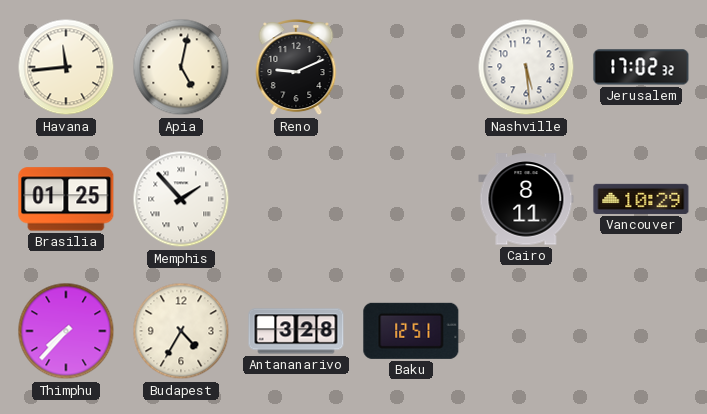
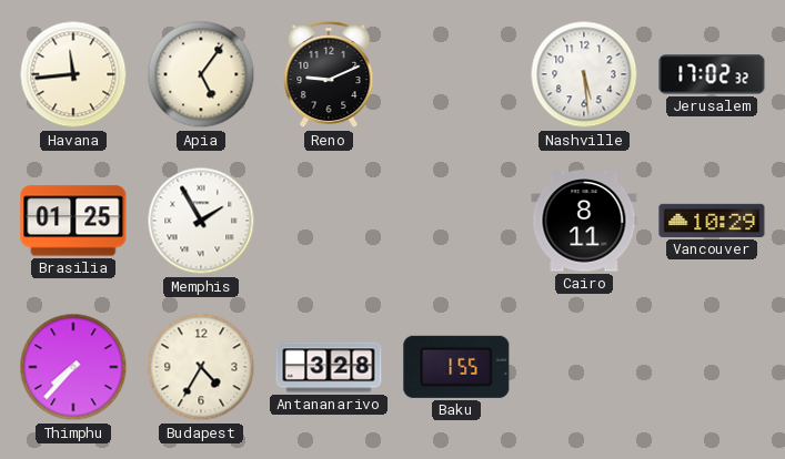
Apia: 5:02 -> 5:06
Memphis: 1:53 -> 1:55
Baku: 12:51 -> 1:55
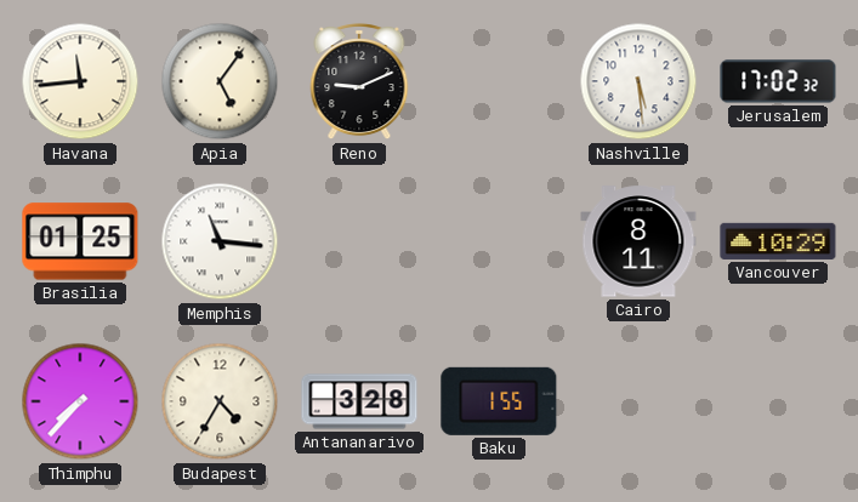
Memphis: 1:55 -> 11:16
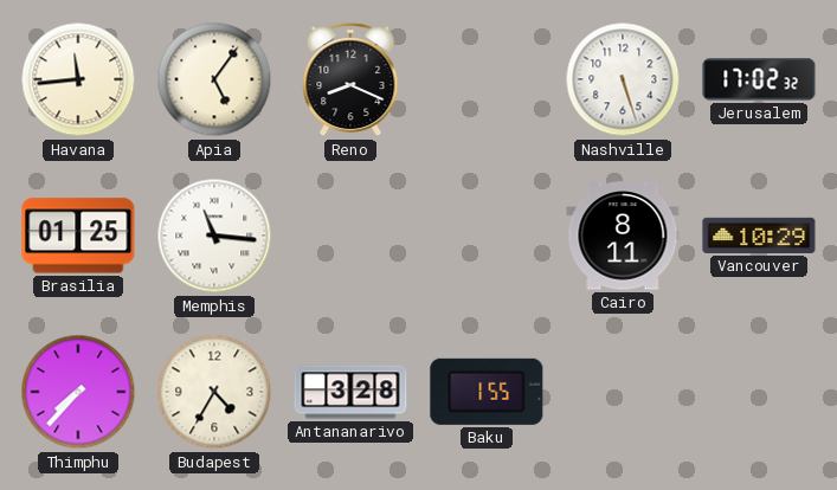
Reno: 9:11 -> 8:19
Nashville: 5:29 -> 5:27
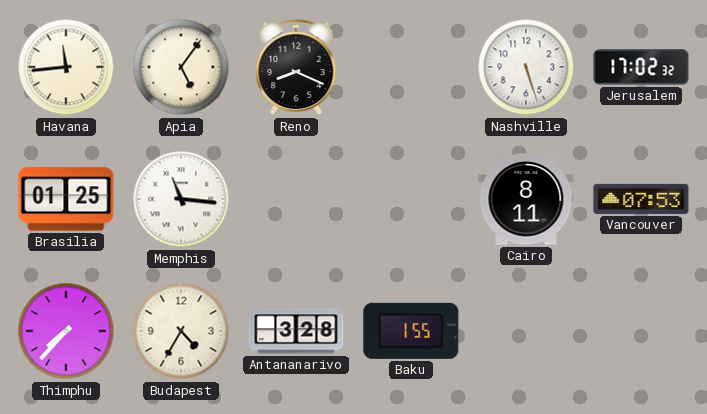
Vancouver: 10:29 -> 07:53
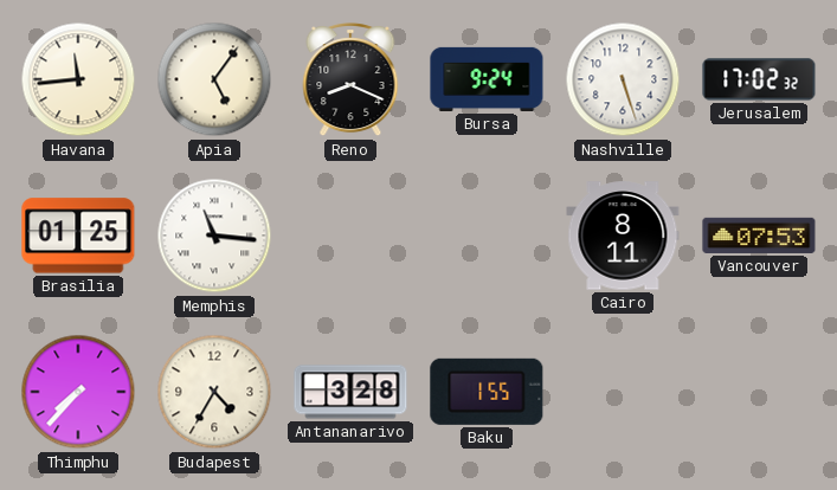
Bursa: none -> 9:24
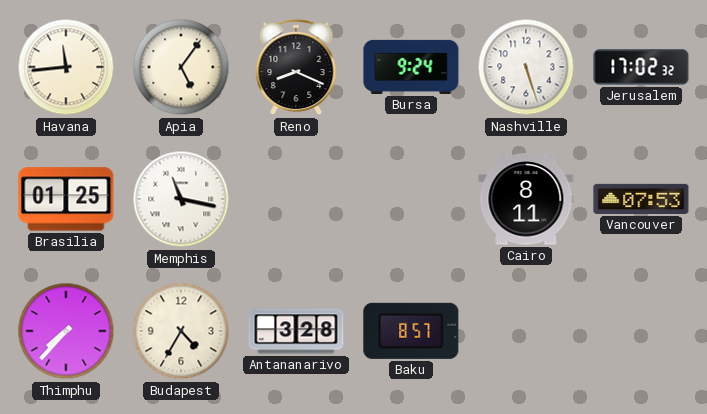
Memphis: 11:16 -> 11:17
Baku: 1:55 -> 8:57
